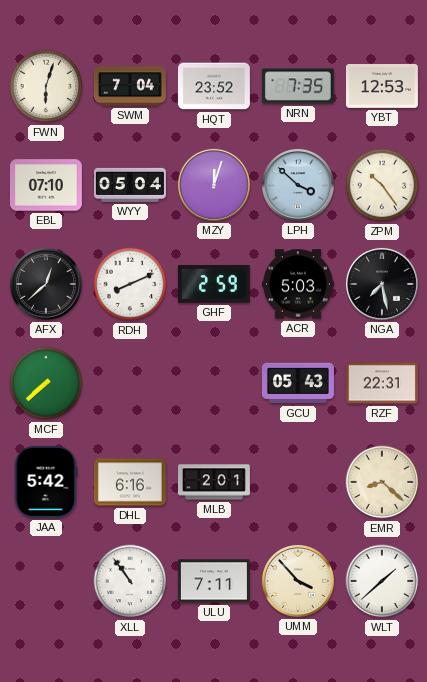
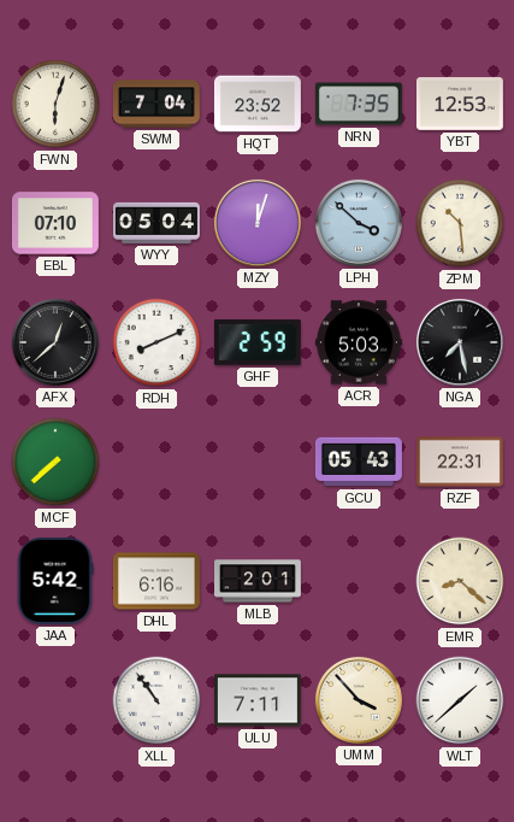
ZPM: 10:24 -> 10:29
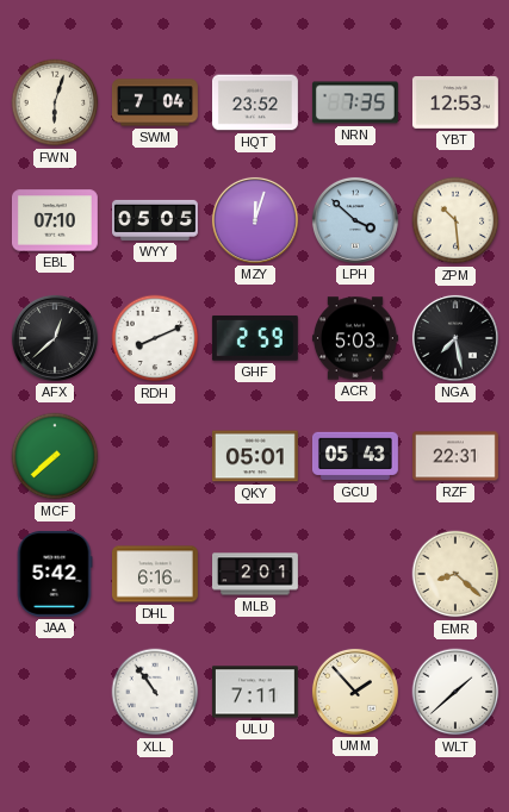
WYY: 05:04 -> 05:05
QKY: none -> 05:01
UMM: 3:53 -> 1:53
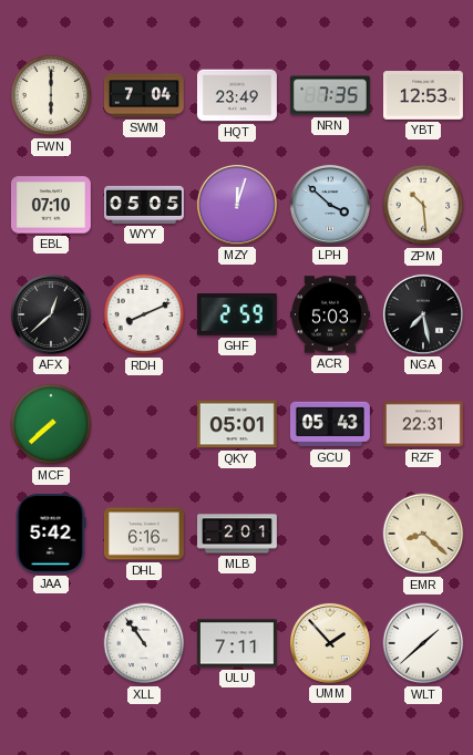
FWN: 6:03 -> 6:00
HQT: 23:52 -> 23:49
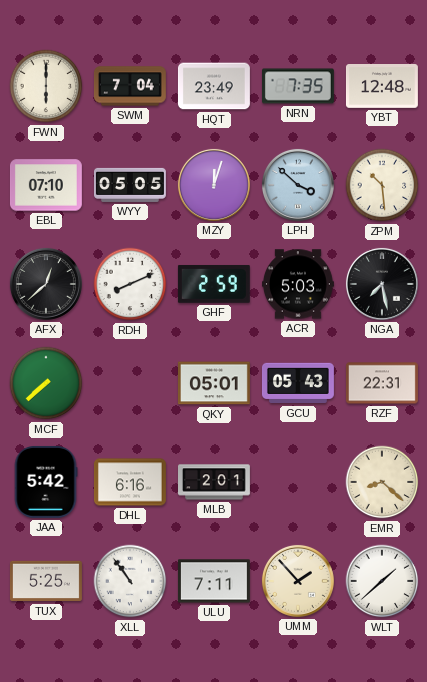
YBT: 12:53 -> 12:48
TUX: none -> 5:25
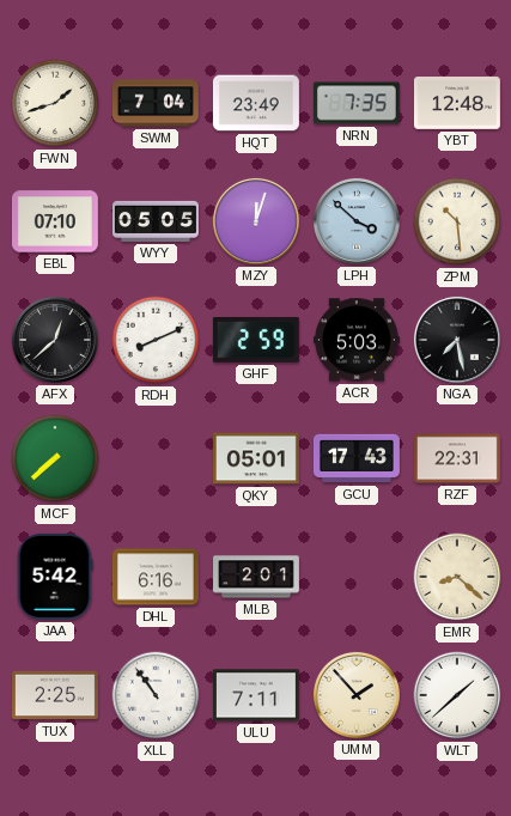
FWN: 6:00 -> 1:42
GCU: 05:43 -> 17:43
TUX: 5:25 -> 2:25
